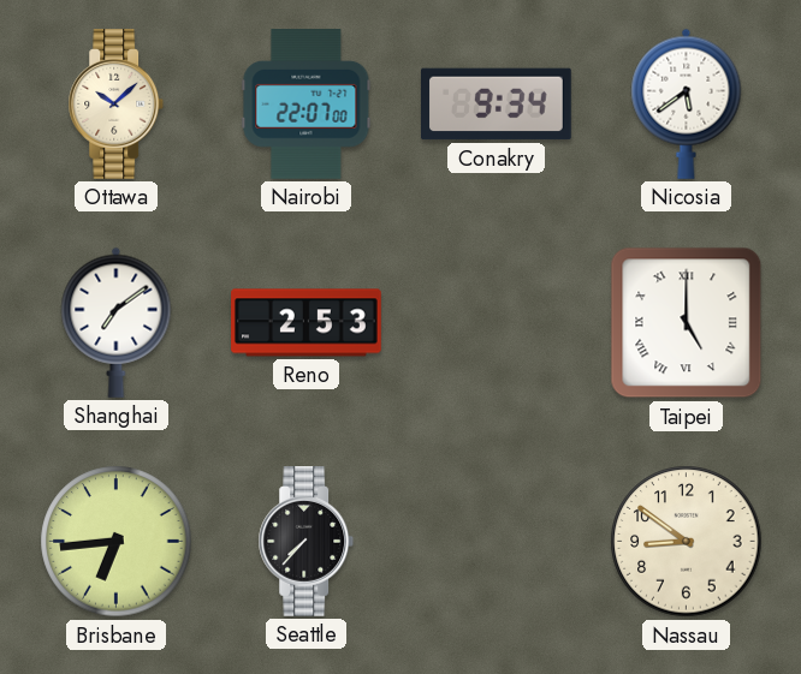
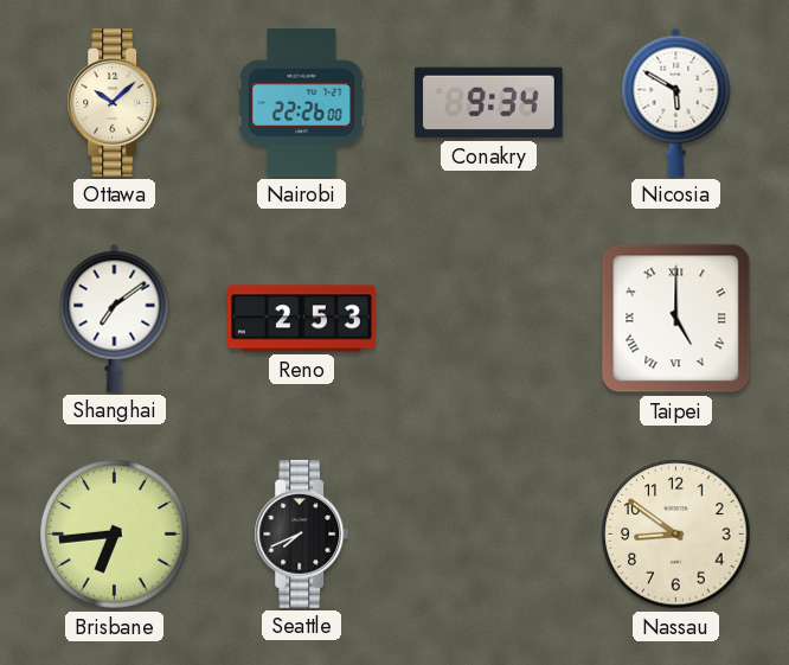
Nairobi: 22:07 -> 22:26
Nicosia: 5:39 -> 5:50
Seattle: 7:37 -> 7:41
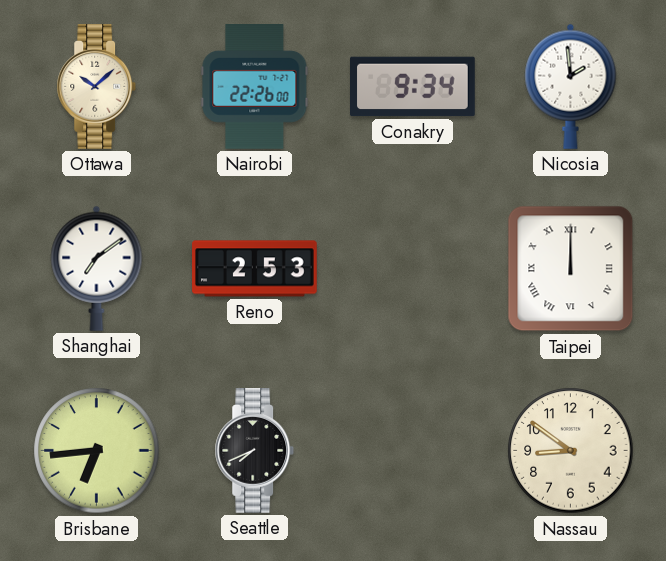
Nicosia: 5:50 -> 1:59
Taipei: 5:00 -> 12:00
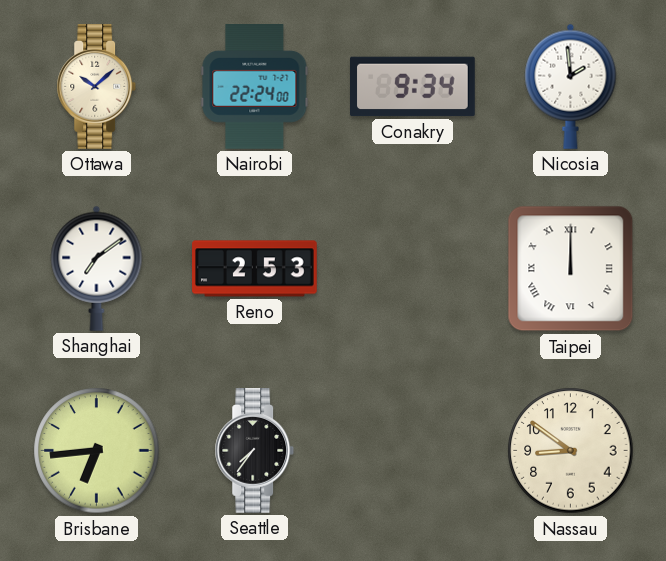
Nairobi: 22:26 -> 22:24
Seattle: 7:41 -> 7:36
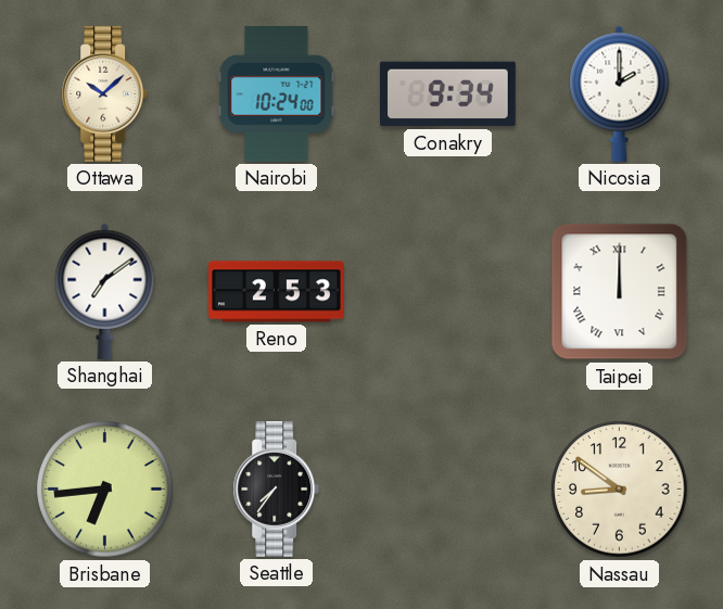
Nairobi: 22:24 -> 10:24
Nicosia: 1:59 -> 2:00
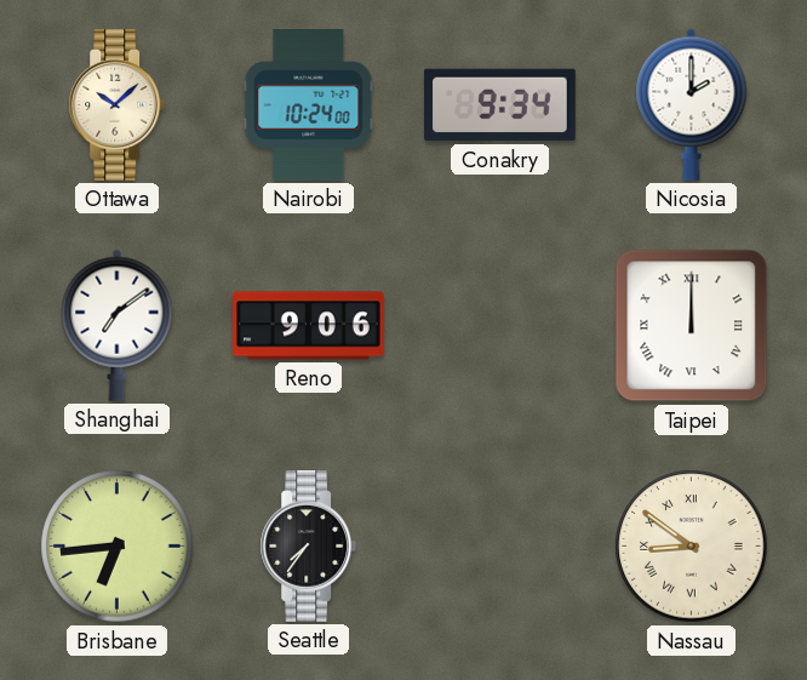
Reno: 2:53 -> 9:06
Nassau numerals: Arabic -> Roman
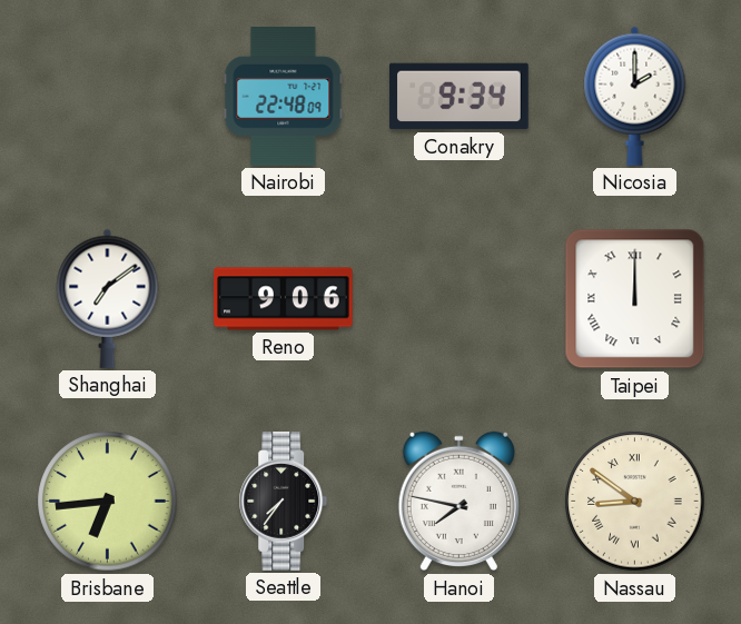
Ottawa: 10:08 -> none
Nairobi: 10:24 -> 22:48
Hanoi: none -> 7:47
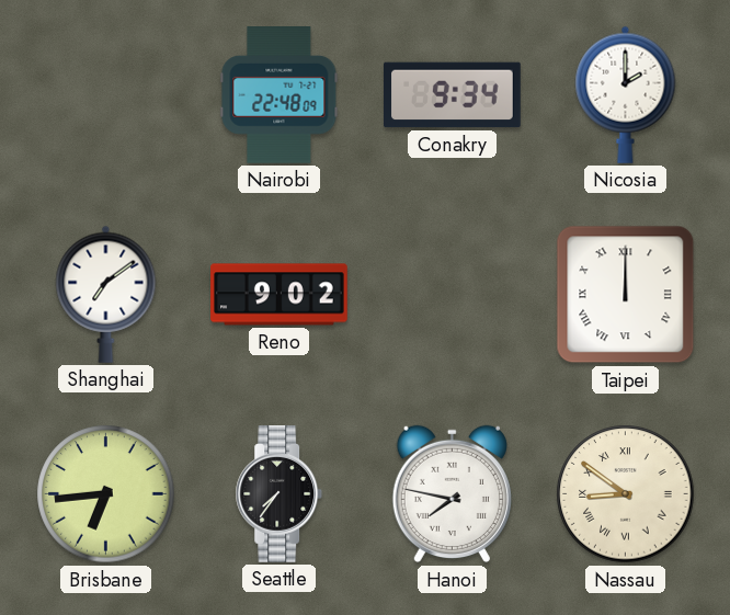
Reno: 9:06 -> 9:02
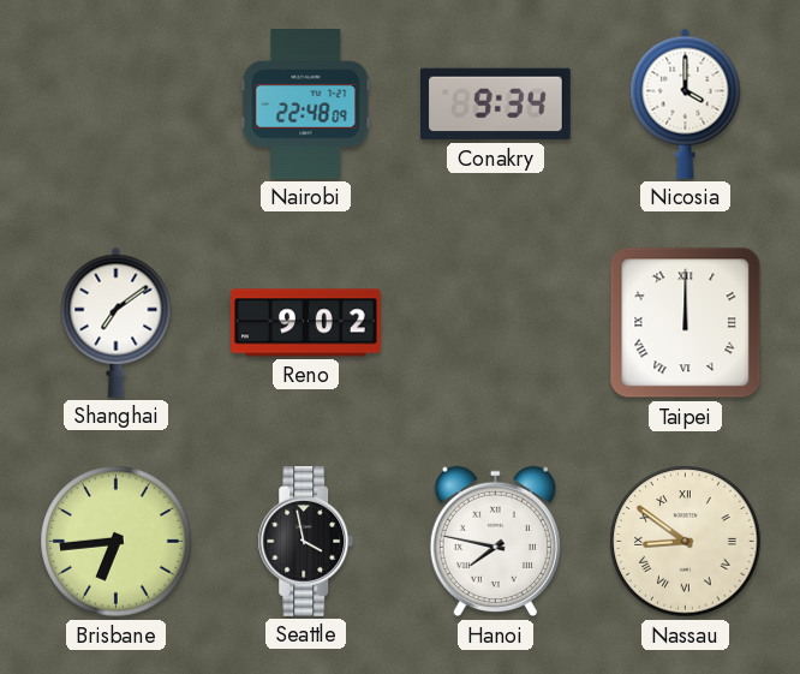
Nicosia: 2:00 -> 4:00
Seattle: 7:36 -> 3:58
